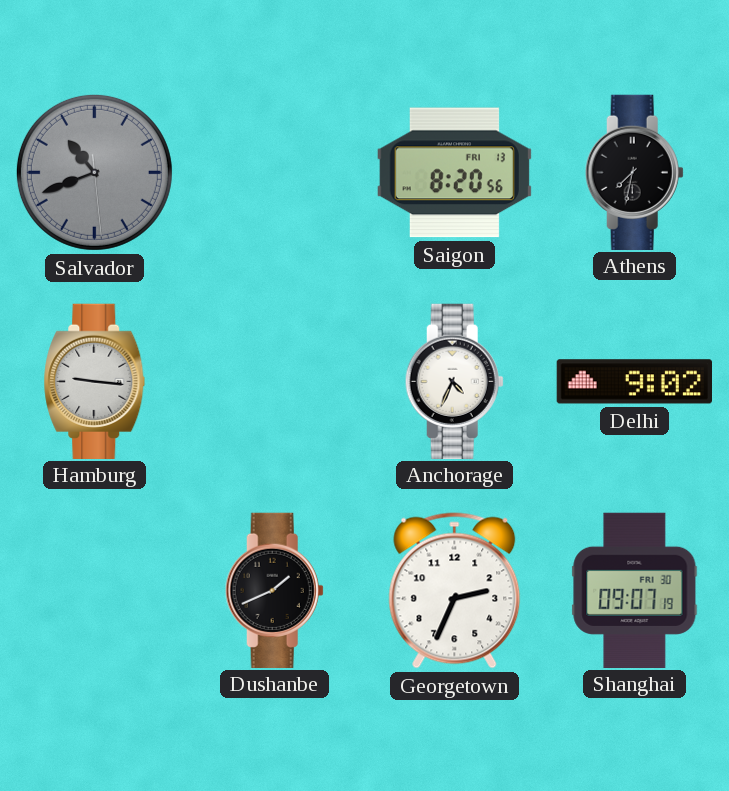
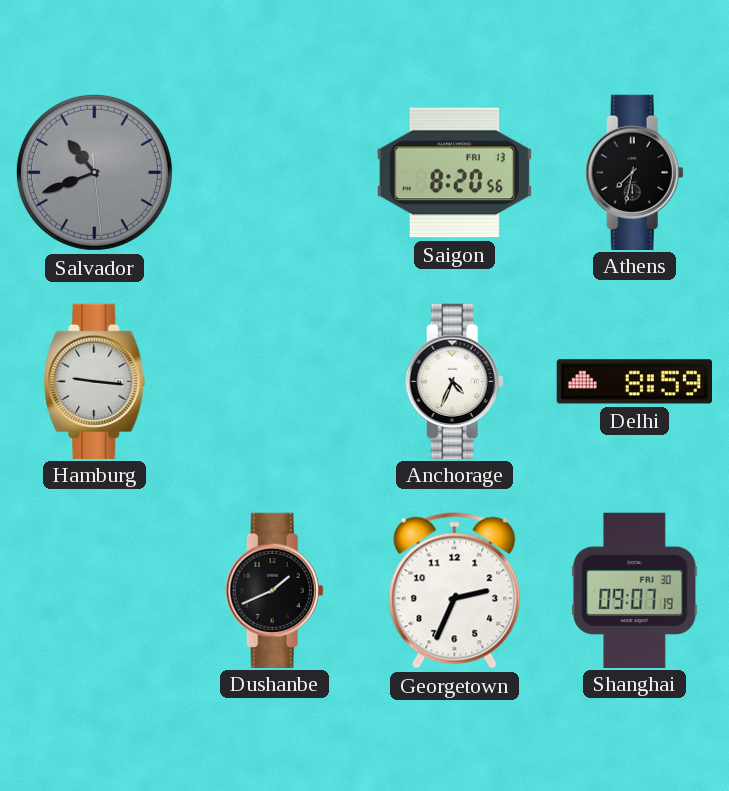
Delhi: 9:02 -> 8:59
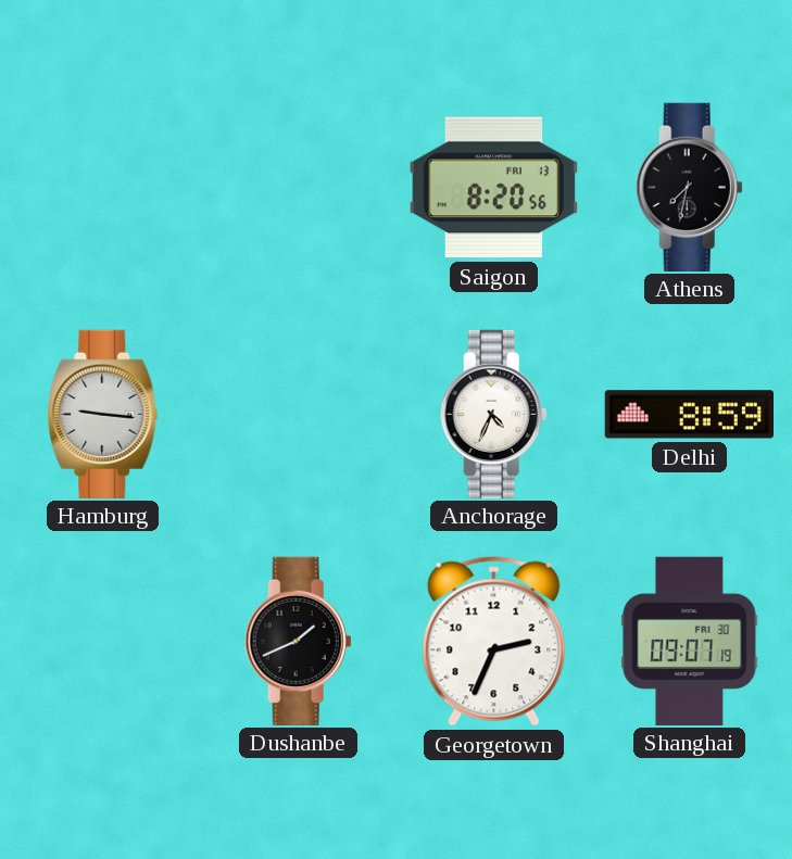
Salvador: 10:41 -> none
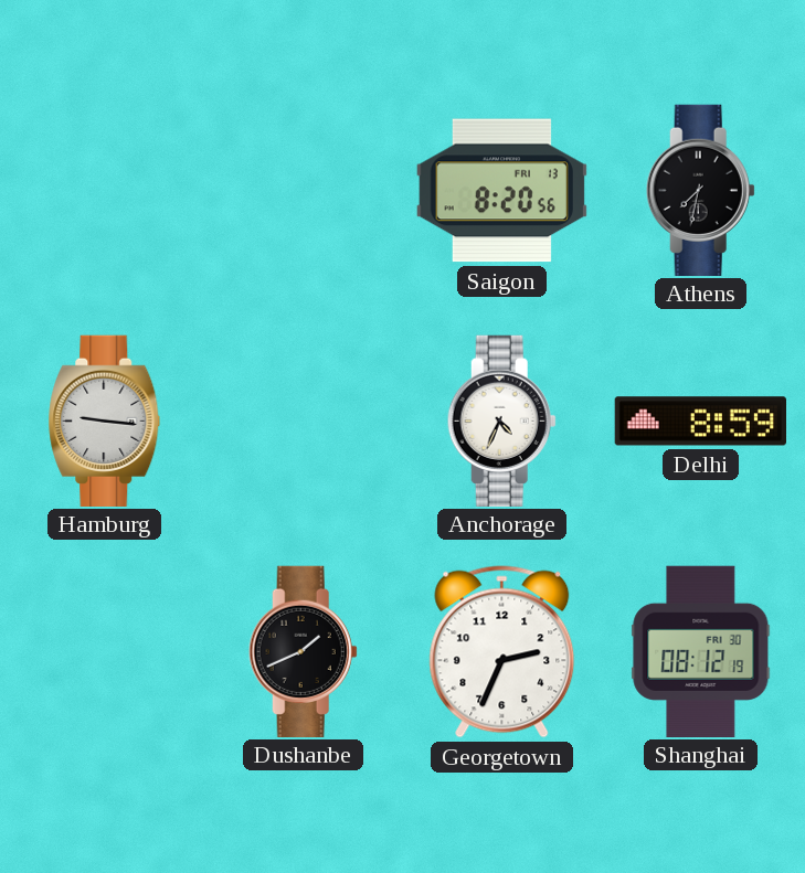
Shanghai: 09:07 -> 08:12
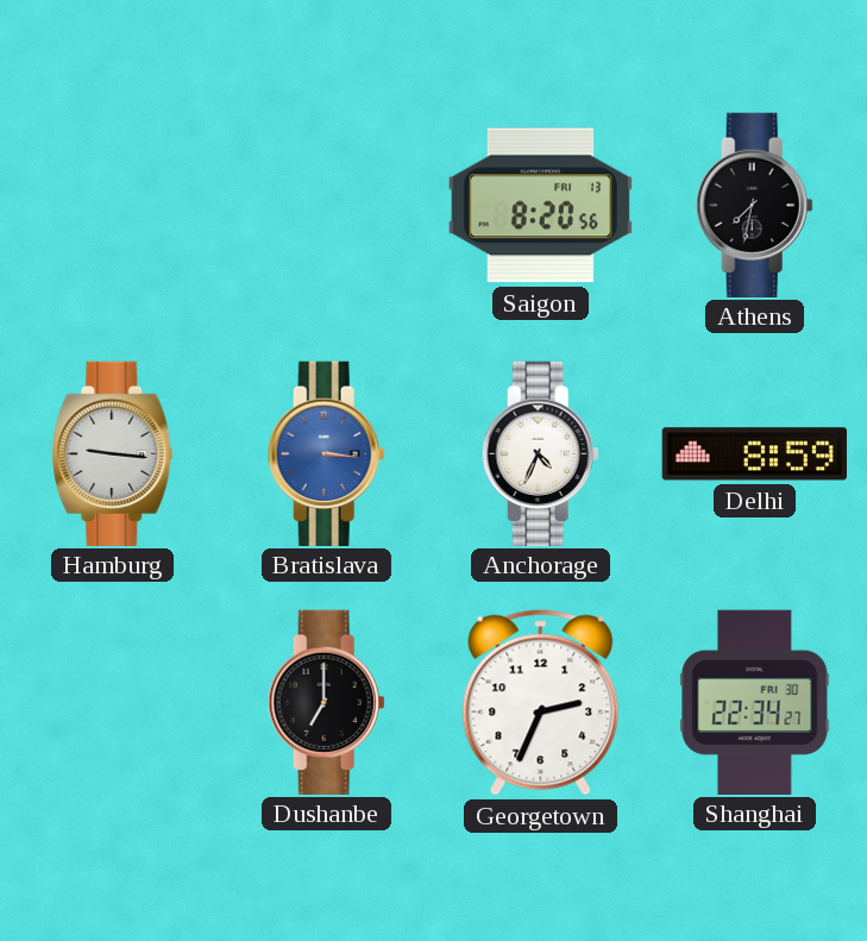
Bratislava: none -> 3:16
Dushanbe: 1:41 -> 7:00
Shanghai: 08:12 -> 22:34
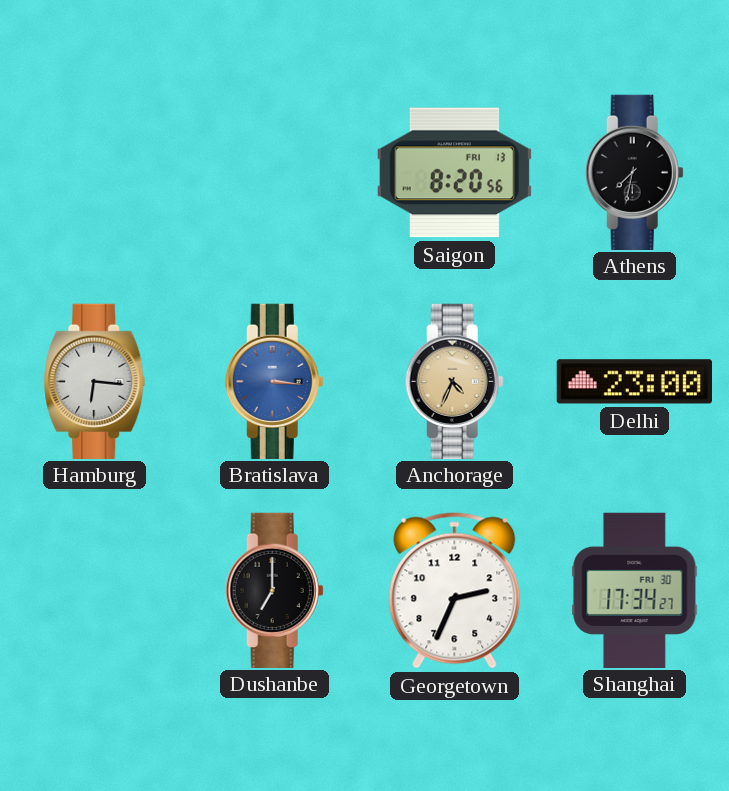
Hamburg: 9:16 -> 6:16
Anchorage dial: white -> champagne
Delhi: 8:59 -> 23:00
Shanghai: 22:34 -> 17:34
